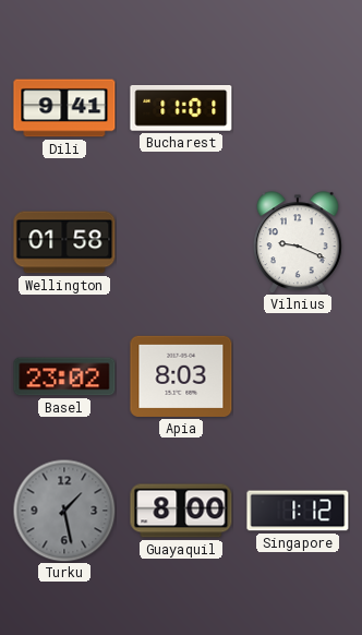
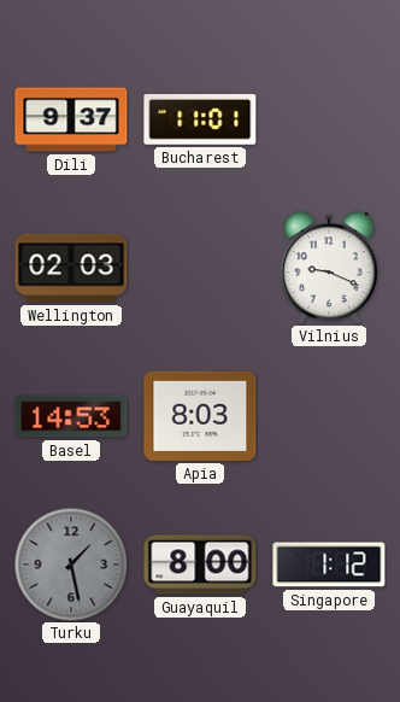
Dili: 9:41 -> 9:37
Wellington: 01:58 -> 02:03
Basel: 23:02 -> 14:53
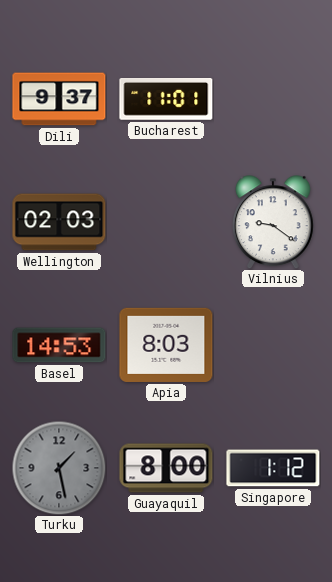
Vilnius: 9:19 -> 9:21
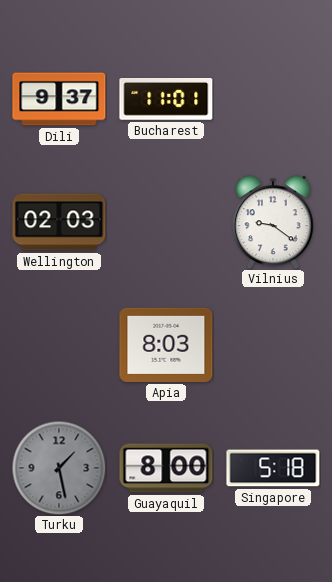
Basel: 14:53 -> none
Singapore: 1:12 -> 5:18
